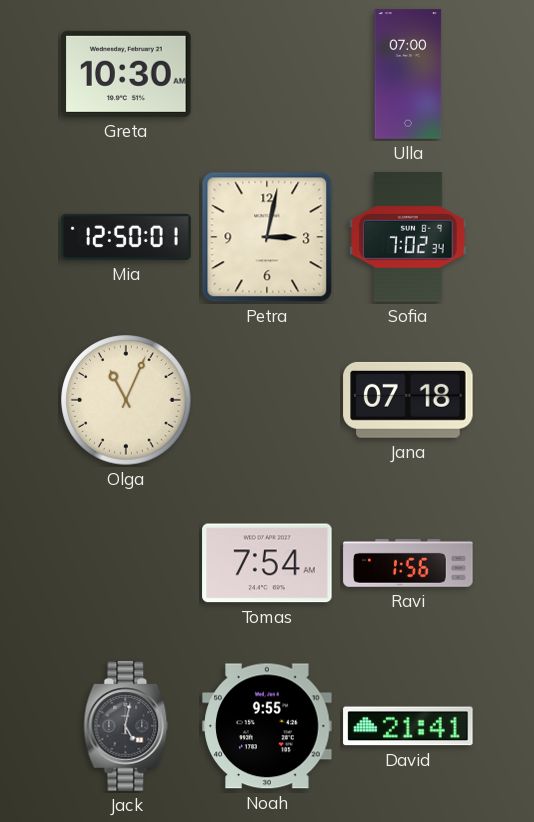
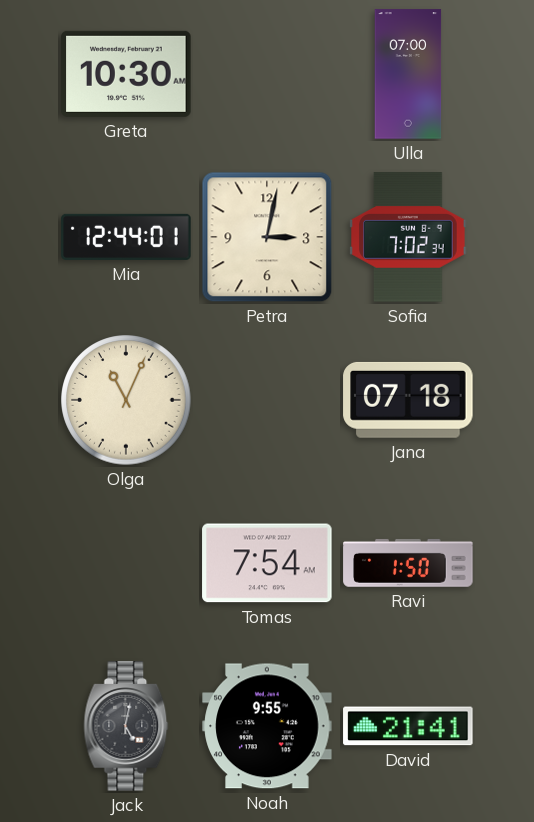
Mia: 12:50 -> 12:44
Ravi: 1:56 -> 1:50
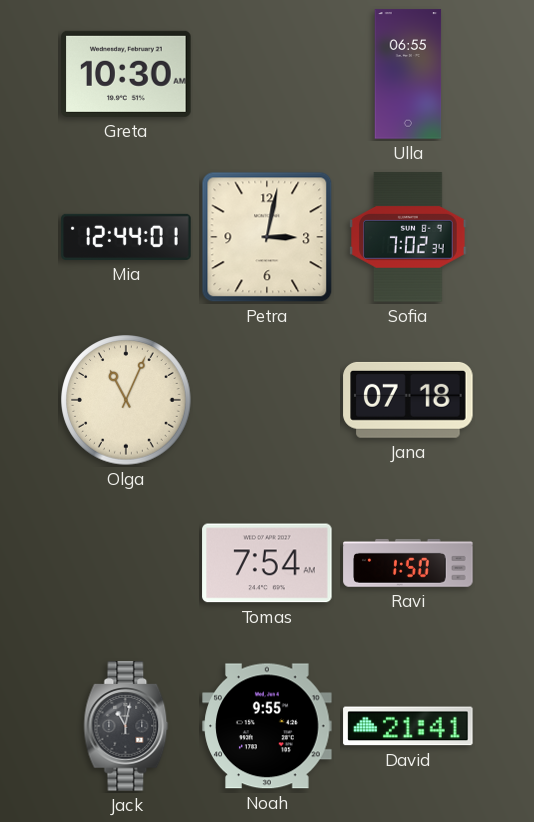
Ulla: 07:00 -> 06:55
Jack: 5:02 -> 11:02
